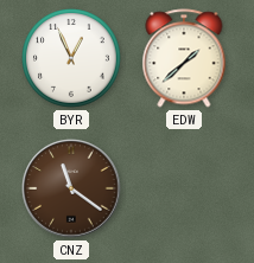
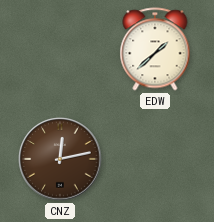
BYR: 12:56 -> none
CNZ: 11:21 -> 12:13
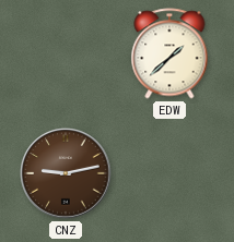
CNZ: 12:13 -> 9:13
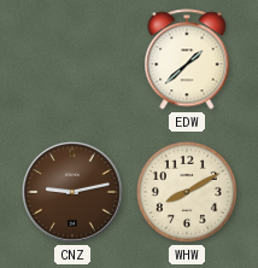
WHW: none -> 8:10
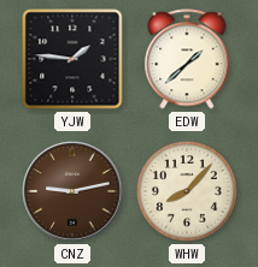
YJW: none -> 1:46
WHW: 8:10 -> 8:07
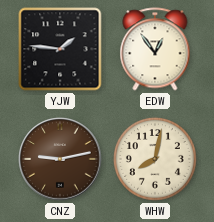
EDW: 1:38 -> 12:54
WHW: 8:07 -> 8:02
